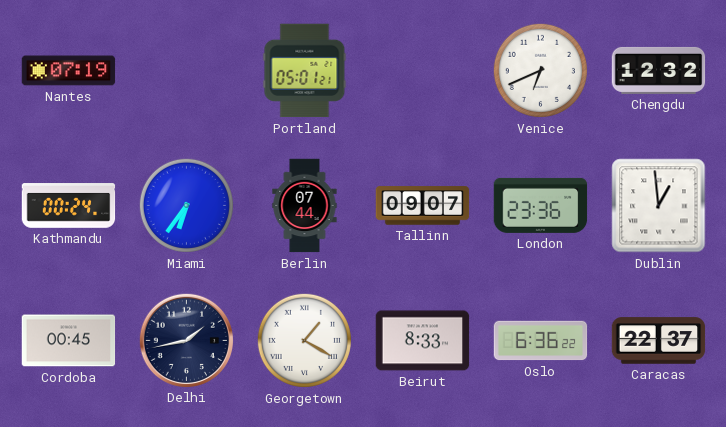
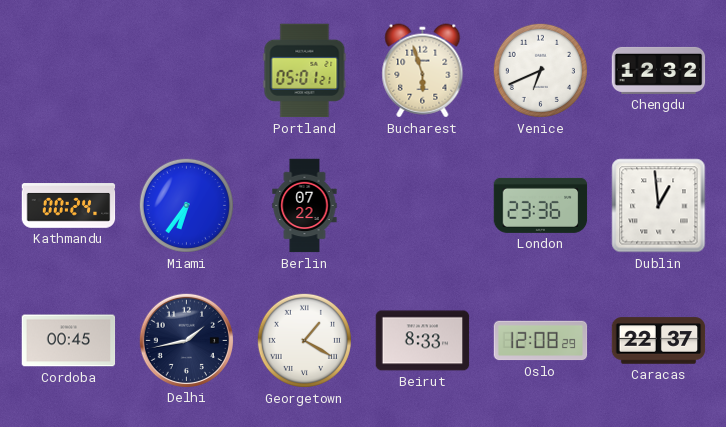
Nantes: 07:19 -> none
Bucharest: none -> 5:57
Berlin: 07:44 -> 07:22
Tallinn: 09:07 -> none
Oslo: 6:36 -> 12:08
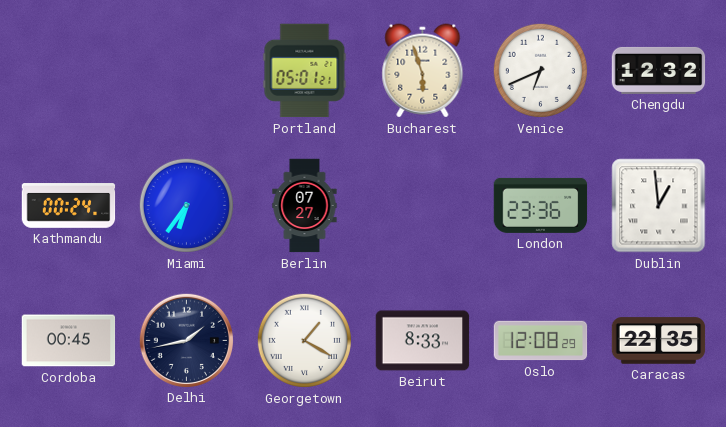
Berlin: 07:22 -> 07:27
Caracas: 22:37 -> 22:35
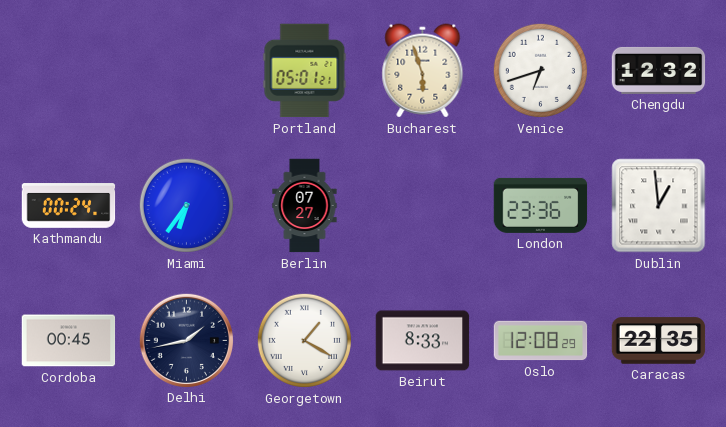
Venice: 6:41 -> 6:42
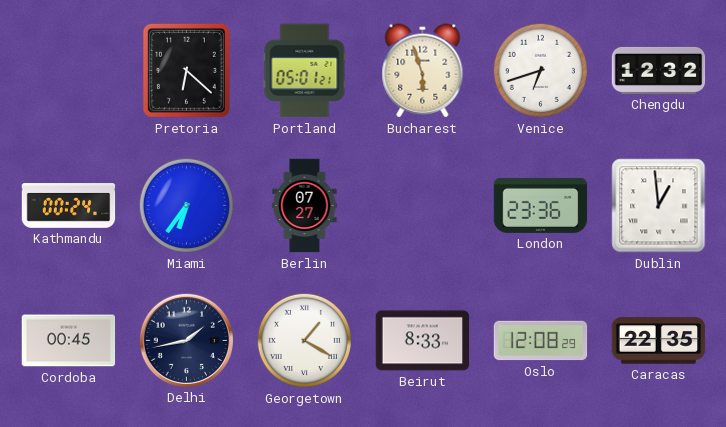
Pretoria: none -> 6:22
